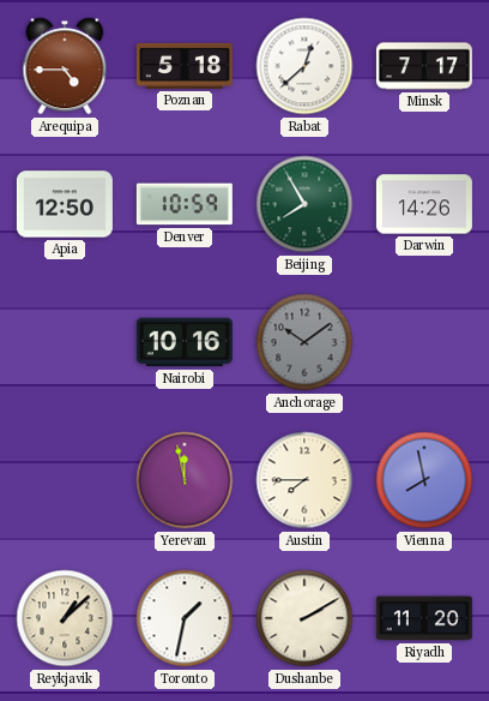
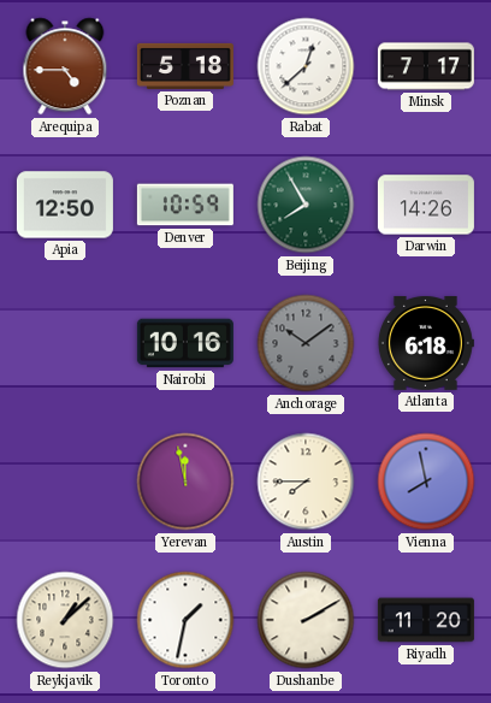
Atlanta: none -> 6:18
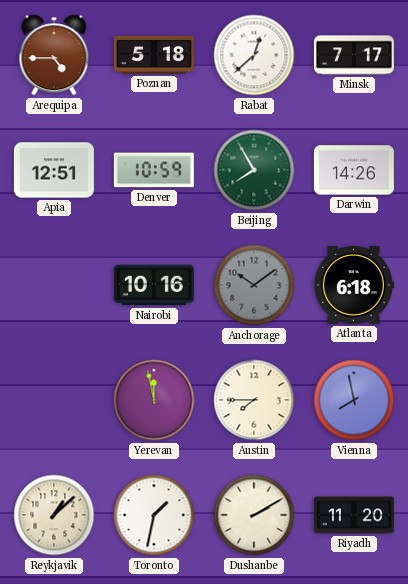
Apia: 12:50 -> 12:51
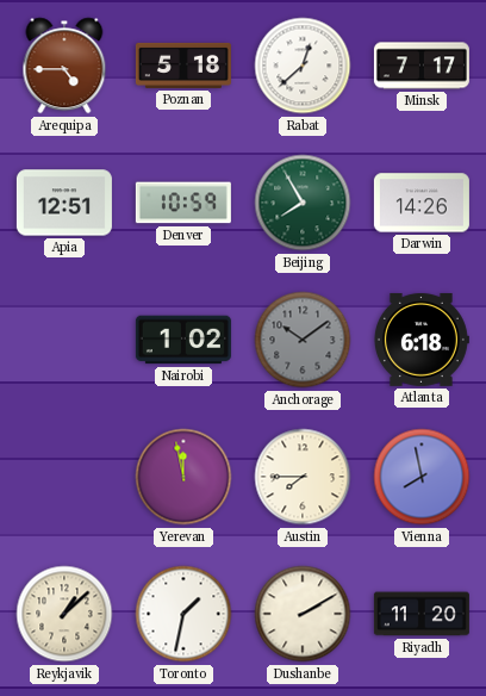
Nairobi: 10:16 -> 1:02
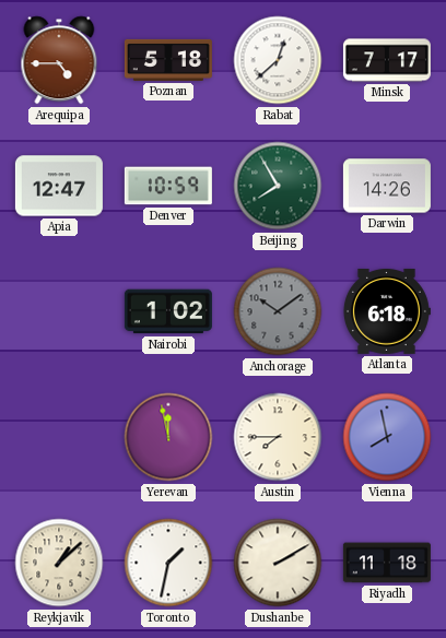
Apia: 12:51 -> 12:47
Riyadh: 11:20 -> 11:18
